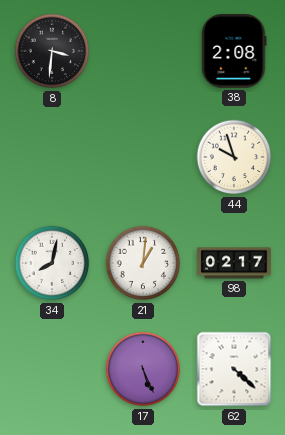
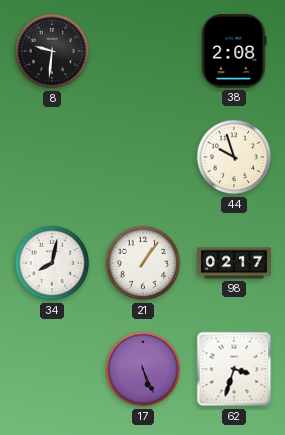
8: 3:31 -> 9:31
21: 1:01 -> 1:06
62: 4:22 -> 3:33
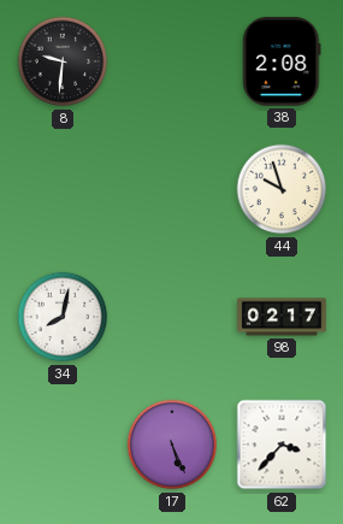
21: 1:06 -> none
62: 3:33 -> 3:37
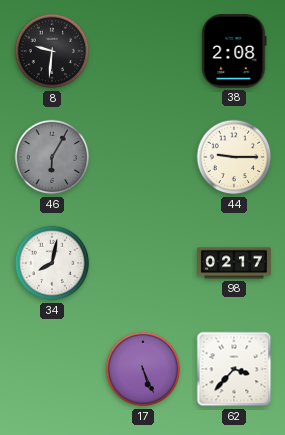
46: none -> 6:05
44: 9:57 -> 9:15
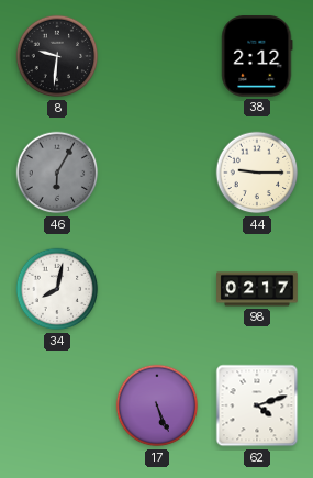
38: 2:08 -> 2:12
62: 3:37 -> 4:12
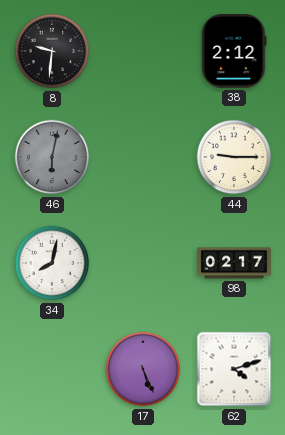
46: 6:05 -> 6:02
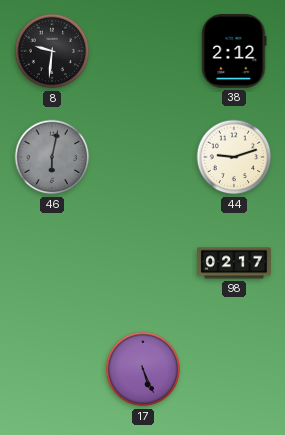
44: 9:15 -> 9:12
34: 8:02 -> none
62: 4:12 -> none
